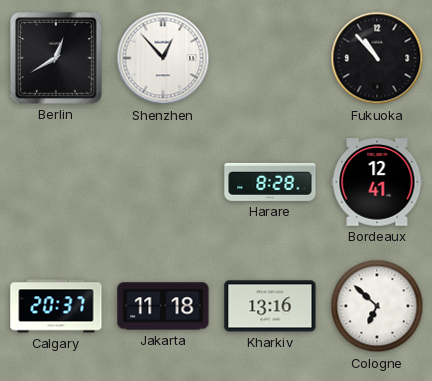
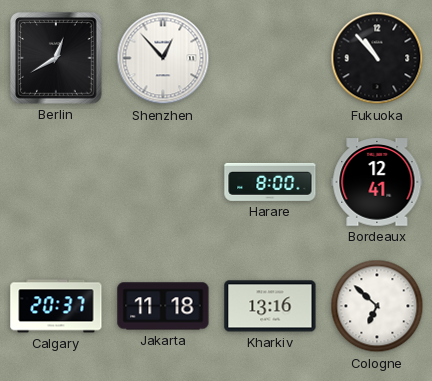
Harare: 8:28 -> 8:00
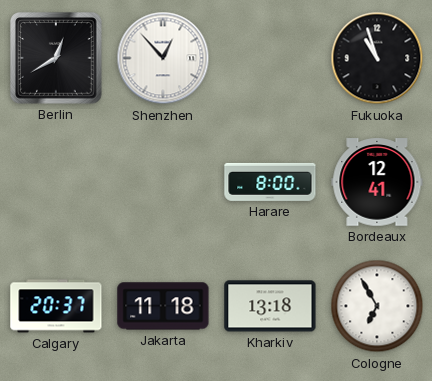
Fukuoka: 10:53 -> 10:57
Kharkiv: 13:16 -> 13:18
Cologne: 6:52 -> 6:55
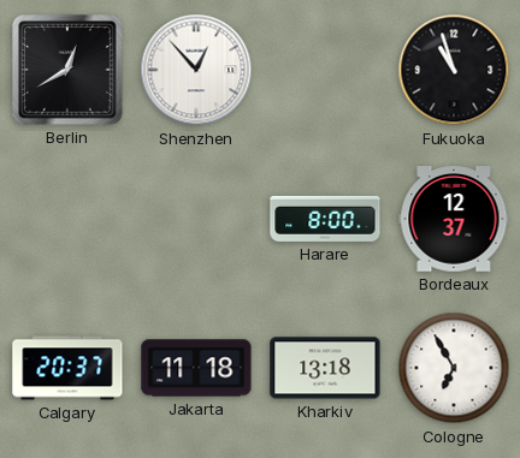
Bordeaux: 12:41 -> 12:37
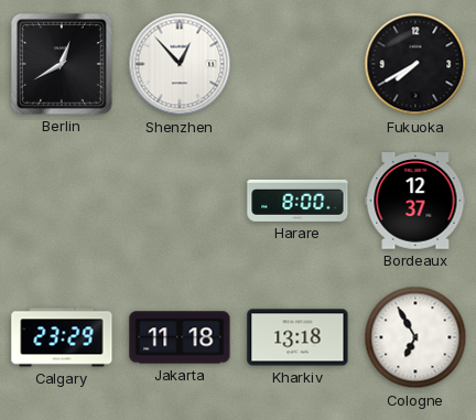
Fukuoka: 10:57 -> 7:40
Calgary: 20:37 -> 23:29
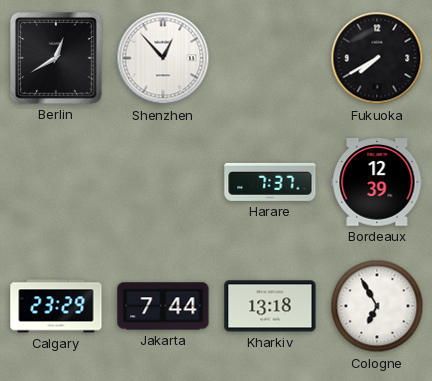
Harare: 8:00 -> 7:37
Bordeaux: 12:37 -> 12:39
Jakarta: 11:18 -> 7:44
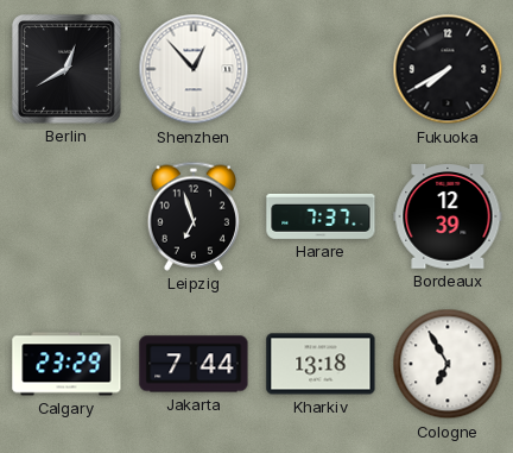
Leipzig: none -> 6:57
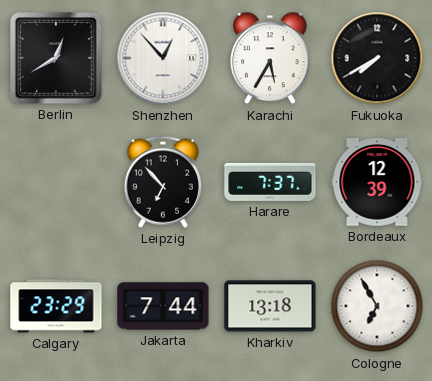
Karachi: none -> 5:35
Leipzig: 6:57 -> 6:53
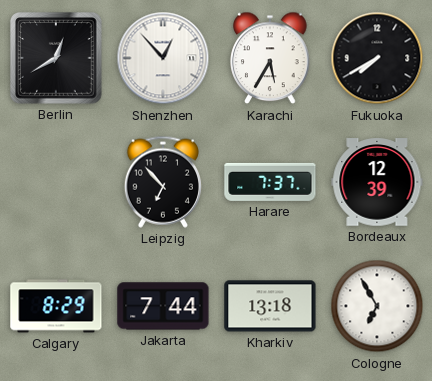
Calgary: 23:29 -> 8:29
